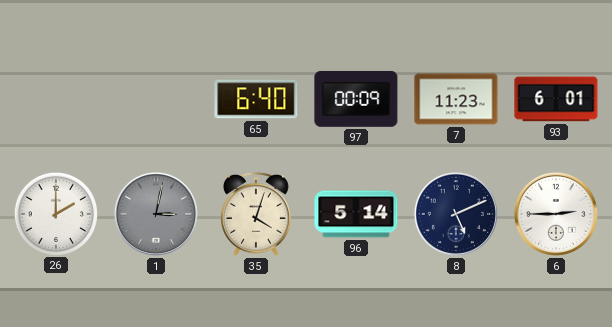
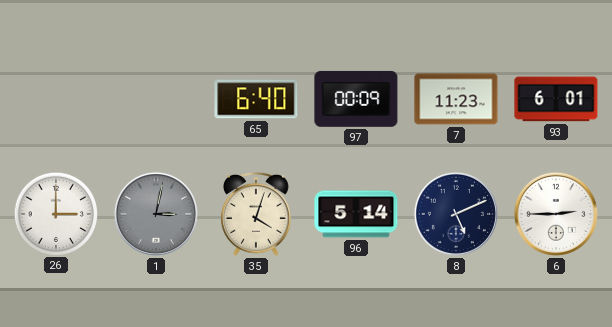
26: 2:00 -> 3:00
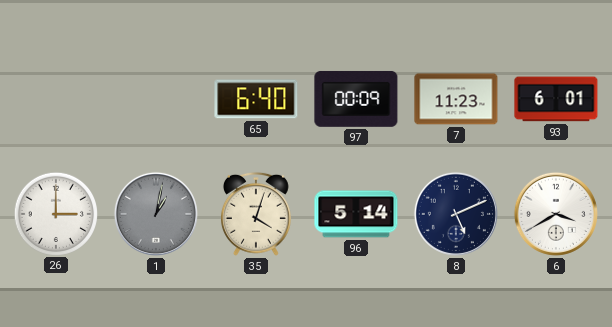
1: 3:02 -> 1:02
6: 2:45 -> 3:40
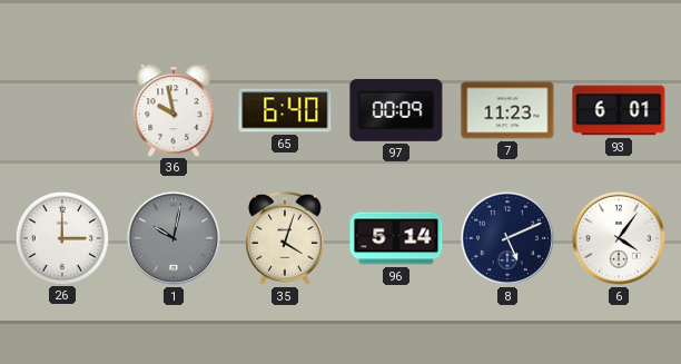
36: none -> 9:58
1: 1:02 -> 10:02
6: 3:40 -> 4:06
